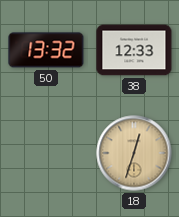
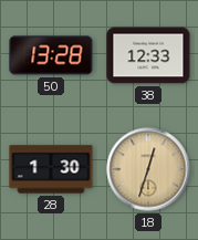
50: 13:32 -> 13:28
28: none -> 1:30
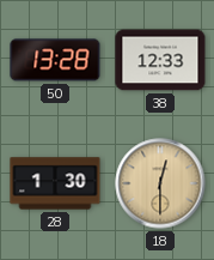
18: 12:33 -> 12:30
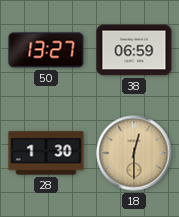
50: 13:28 -> 13:27
38: 12:33 -> 06:59
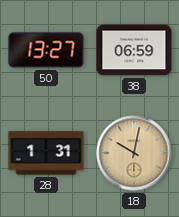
28: 1:30 -> 1:31
18: 12:30 -> 10:02
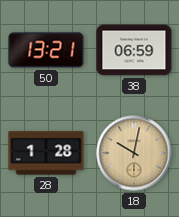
50: 13:27 -> 13:21
28: 1:31 -> 1:28
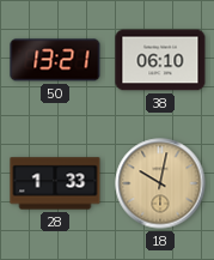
38: 06:59 -> 06:10
28: 1:28 -> 1:33
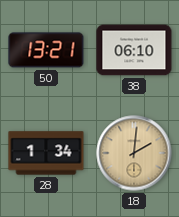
28: 1:33 -> 1:34
18: 10:02 -> 2:01
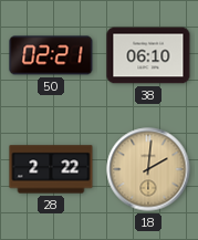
50: 13:21 -> 02:21
28: 1:34 -> 2:22
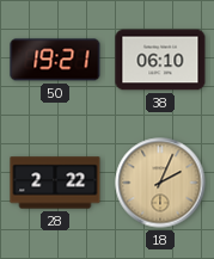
50: 02:21 -> 19:21
18: 2:01 -> 2:04
